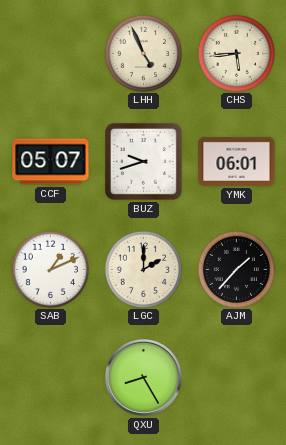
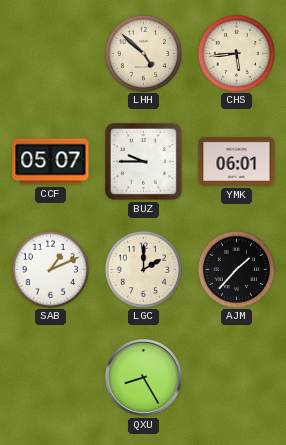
LHH: 4:56 -> 4:52
BUZ: 9:42 -> 9:45
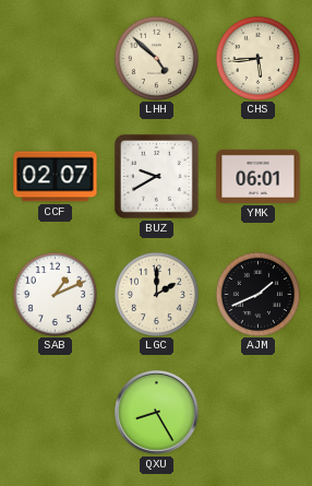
CCF: 05:07 -> 02:07
BUZ: 9:45 -> 9:40
AJM: 1:37 -> 1:41
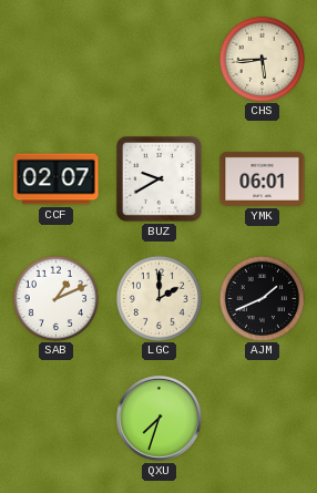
LHH: 4:52 -> none
QXU: 8:25 -> 7:33
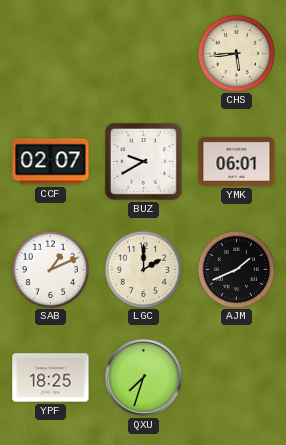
YPF: none -> 18:25
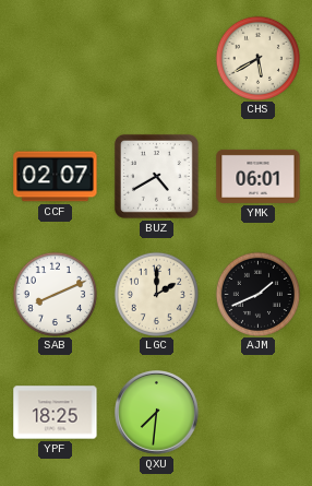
CHS: 5:44 -> 5:40
BUZ: 9:40 -> 4:40
SAB: 1:11 -> 8:11
QXU: 7:33 -> 7:31
